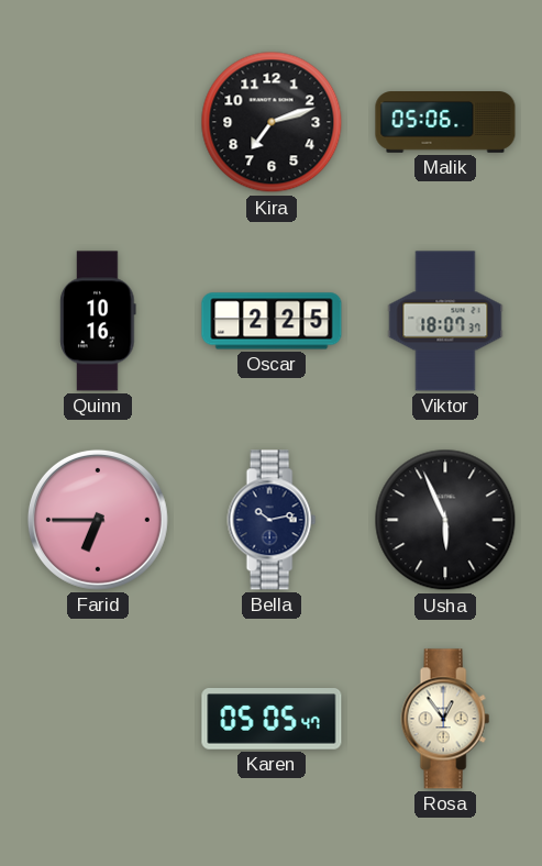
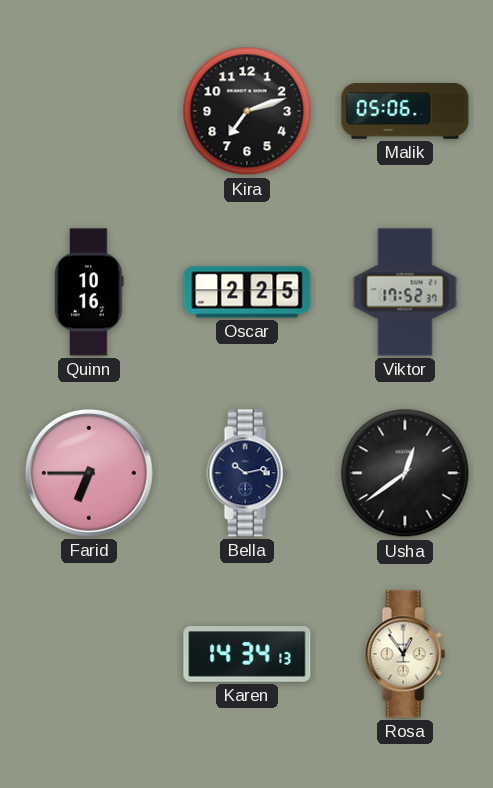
Viktor: 18:07 -> 17:52
Usha: 5:56 -> 12:39
Karen: 05:05 -> 14:34
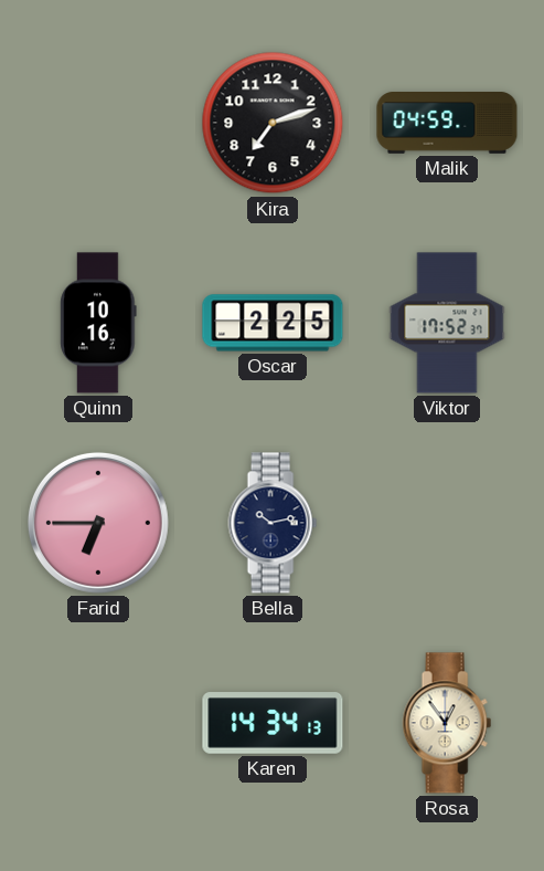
Malik: 05:06 -> 04:59
Usha: 12:39 -> none
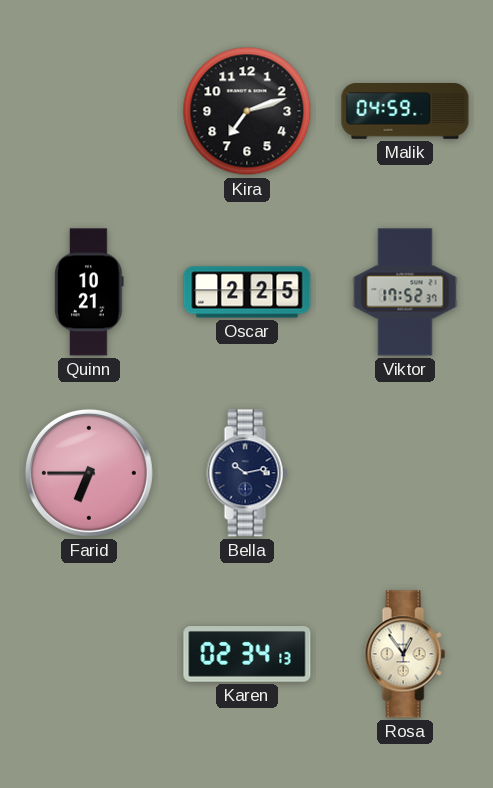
Quinn: 10:16 -> 10:21
Karen: 14:34 -> 02:34
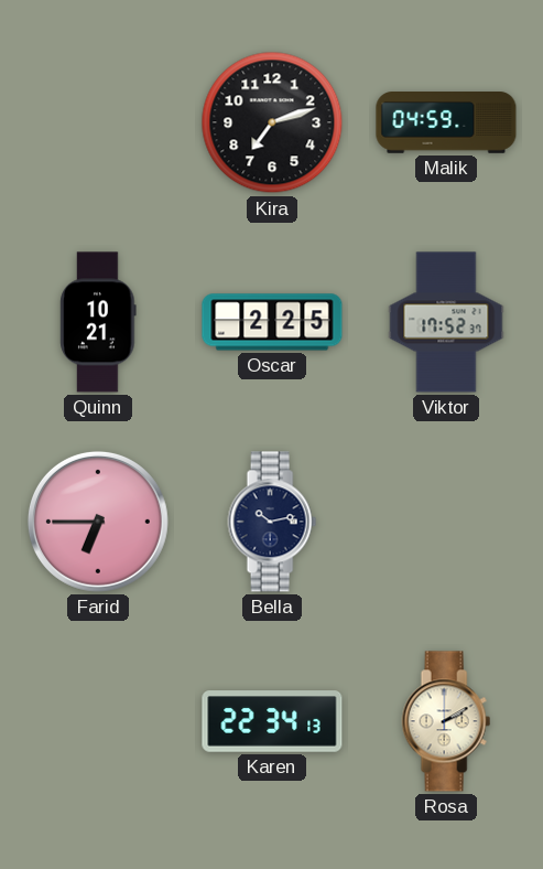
Karen: 02:34 -> 22:34
Rosa: 12:54 -> 2:10
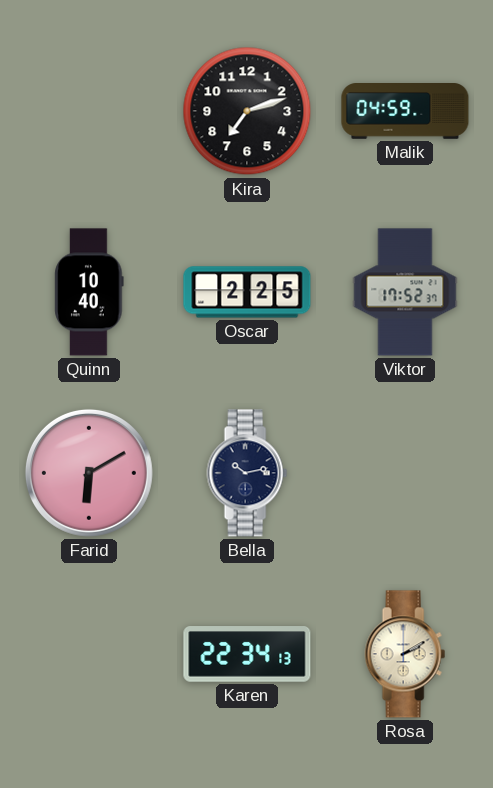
Quinn: 10:21 -> 10:40
Farid: 6:45 -> 6:10
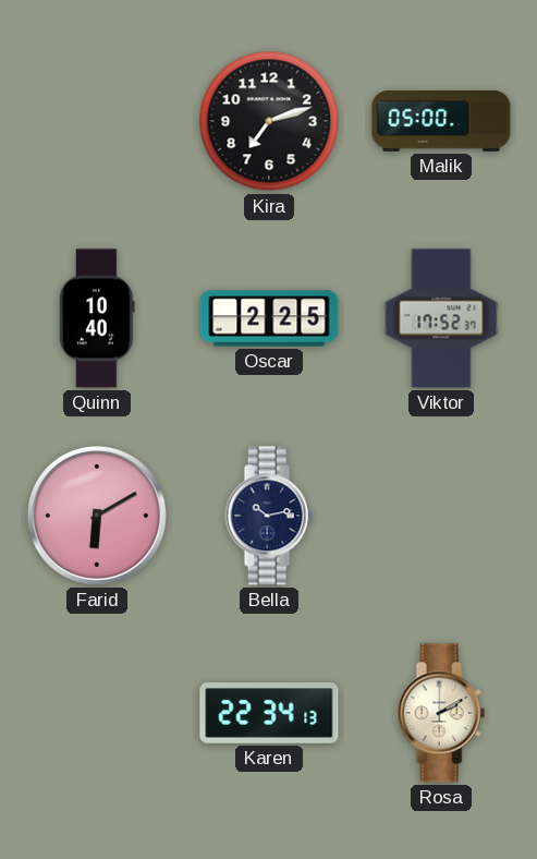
Malik: 04:59 -> 05:00
